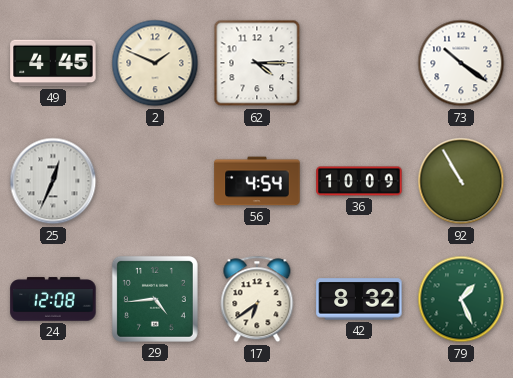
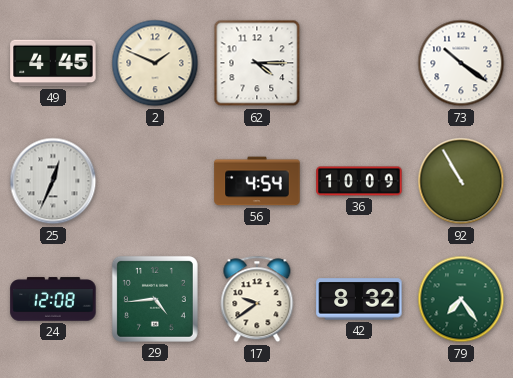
17: 6:39 -> 9:39
79: 1:26 -> 7:24
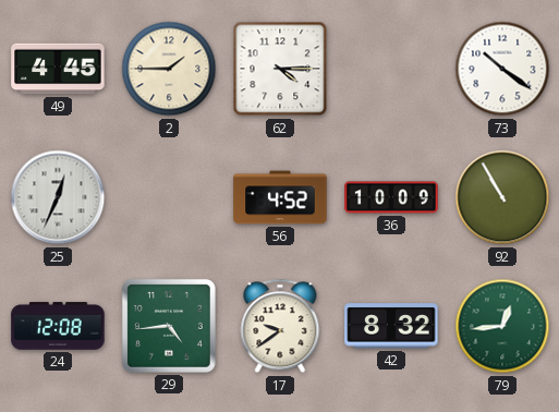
2: 1:49 -> 1:45
56: 4:54 -> 4:52
79: 7:24 -> 12:44
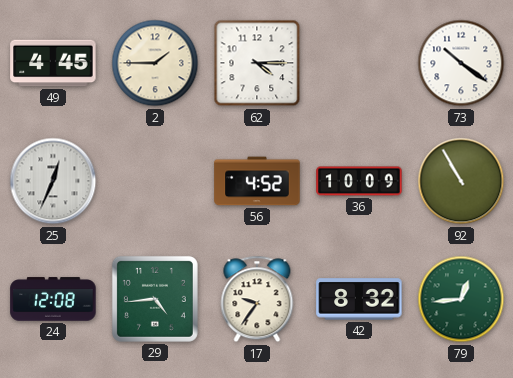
17: 9:39 -> 9:36
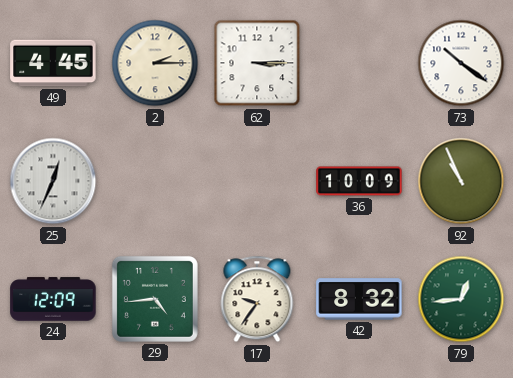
2: 1:45 -> 2:15
62: 4:15 -> 3:15
56: 4:52 -> none
92: 10:55 -> 10:56
24: 12:08 -> 12:09
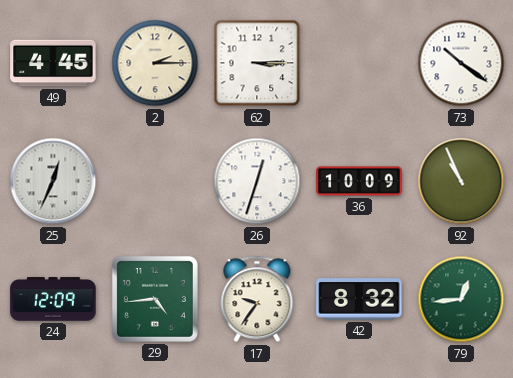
26: none -> 12:33
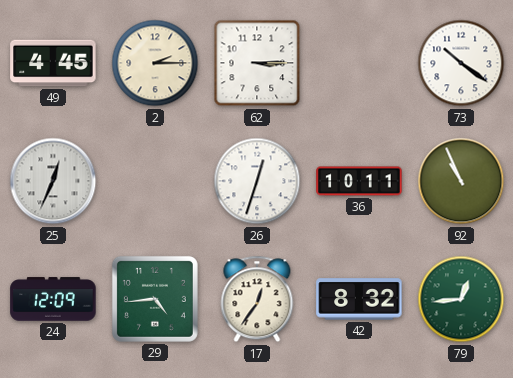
36: 10:09 -> 10:11
17: 9:36 -> 12:36
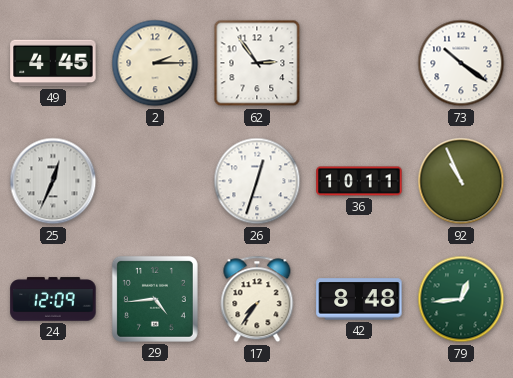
62: 3:15 -> 2:54
17: 12:36 -> 7:36
42: 8:32 -> 8:48
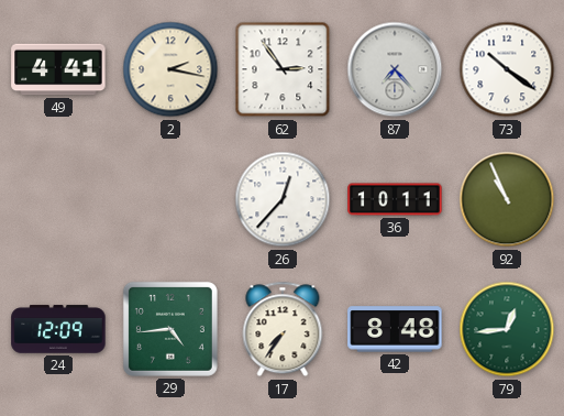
49: 4:45 -> 4:41
2: 2:15 -> 2:17
87: none -> 7:23
25: 12:34 -> none
26: 12:33 -> 12:37
